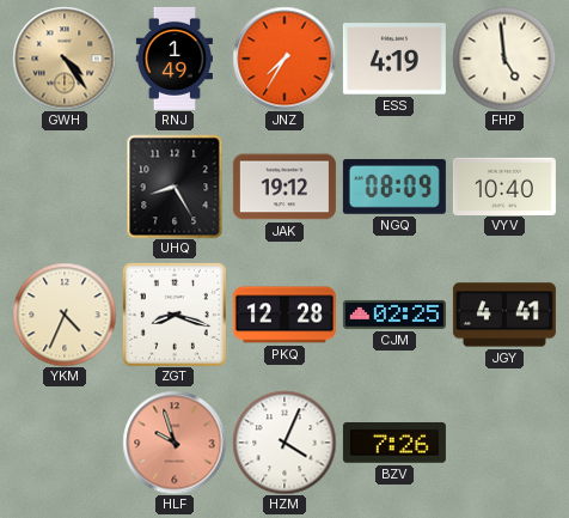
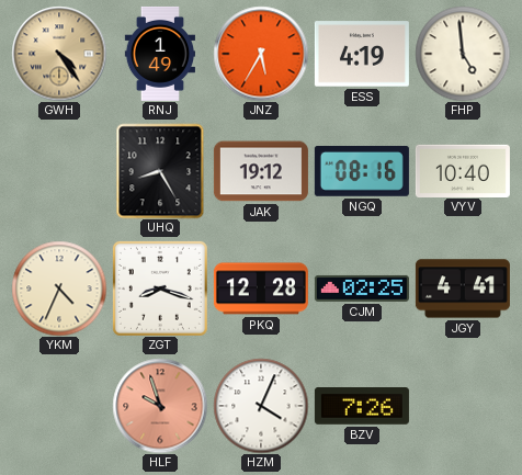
JNZ: 7:35 -> 5:35
NGQ: 08:09 -> 08:16
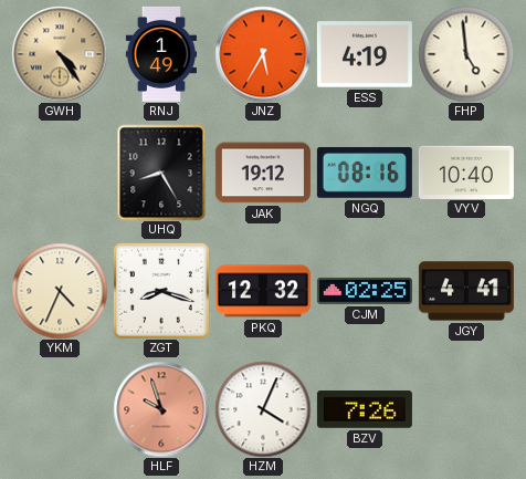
PKQ: 12:28 -> 12:32
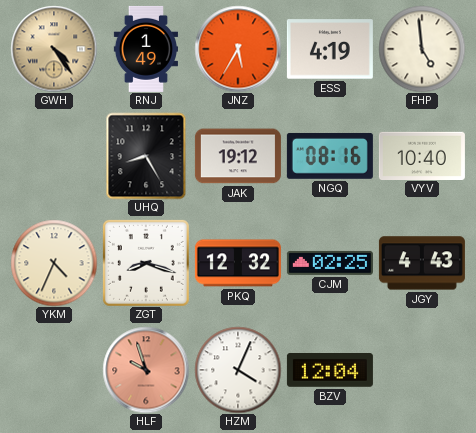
JGY: 4:41 -> 4:43
BZV: 7:26 -> 12:04
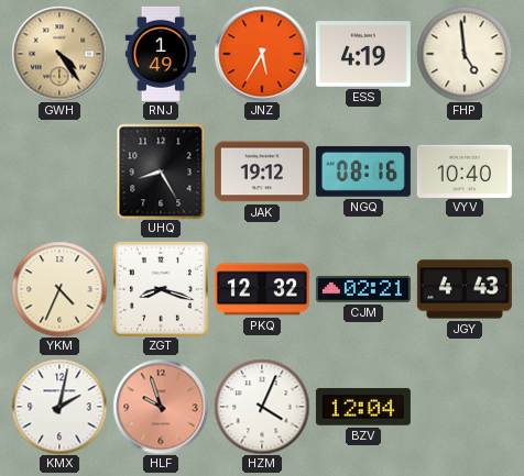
CJM: 02:25 -> 02:21
KMX: none -> 2:02
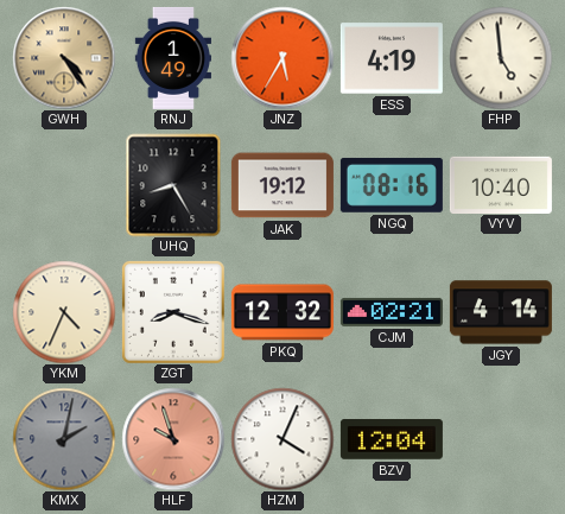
JGY: 4:43 -> 4:14
KMX dial: white -> grey
